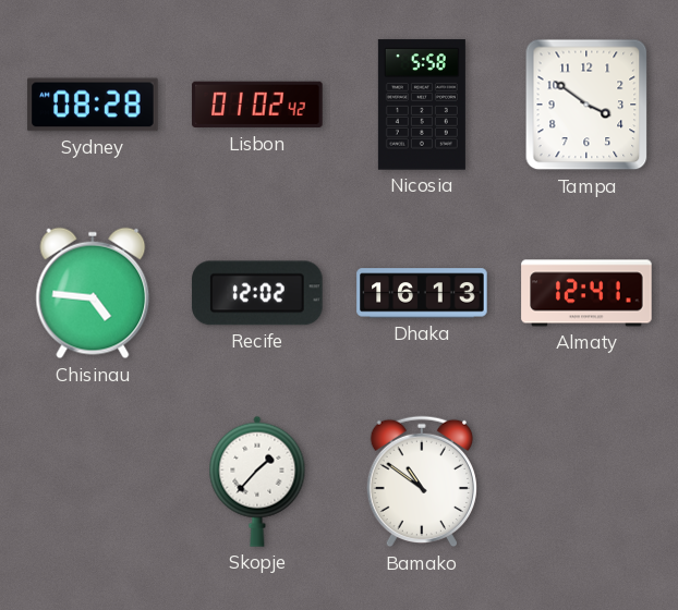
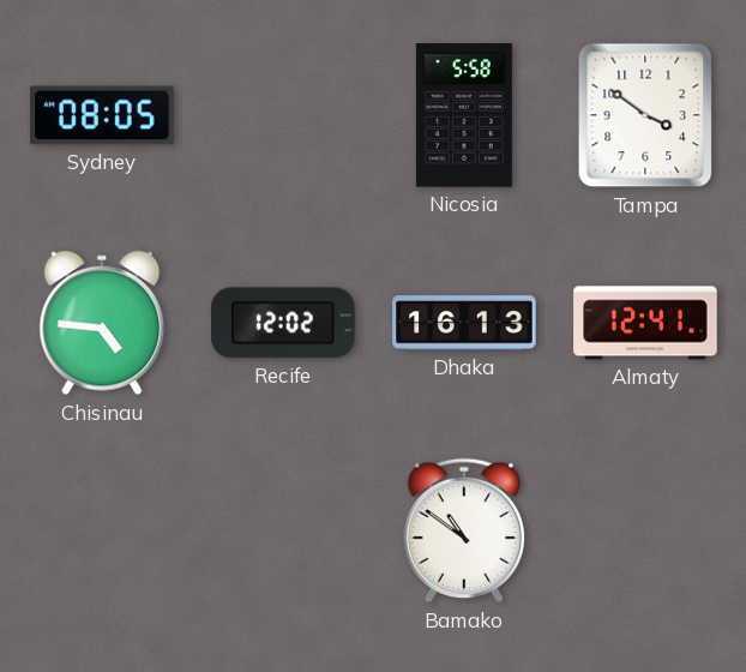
Sydney: 08:28 -> 08:05
Lisbon: 01:02 -> none
Skopje: 1:37 -> none
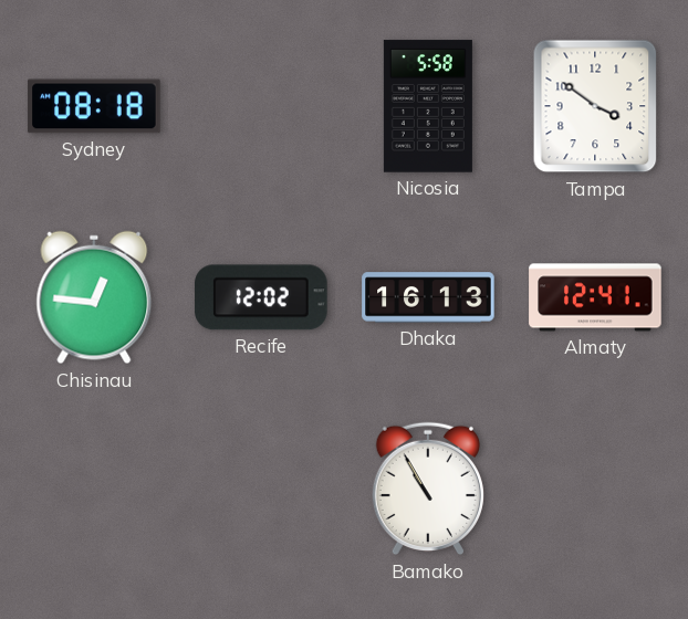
Sydney: 08:05 -> 08:18
Chisinau: 4:46 -> 12:46
Bamako: 10:51 -> 10:55
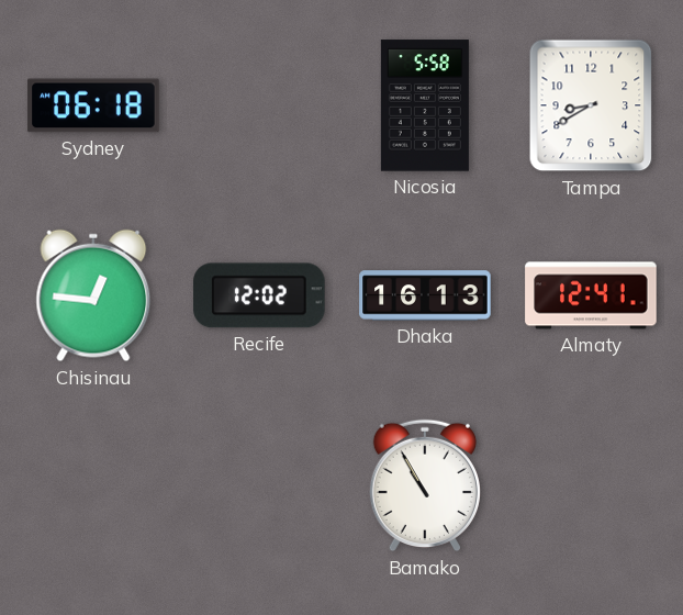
Sydney: 08:18 -> 06:18
Tampa: 3:51 -> 8:40
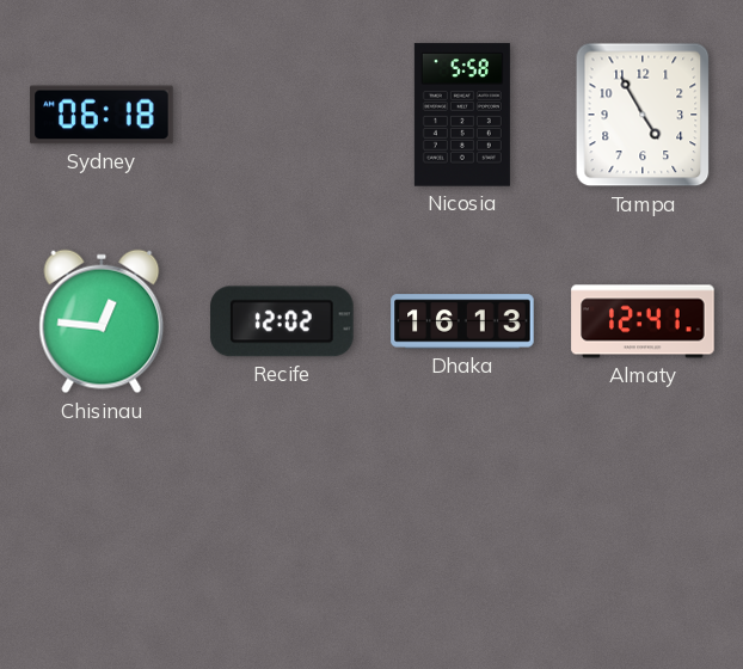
Tampa: 8:40 -> 4:55
Bamako: 10:55 -> none
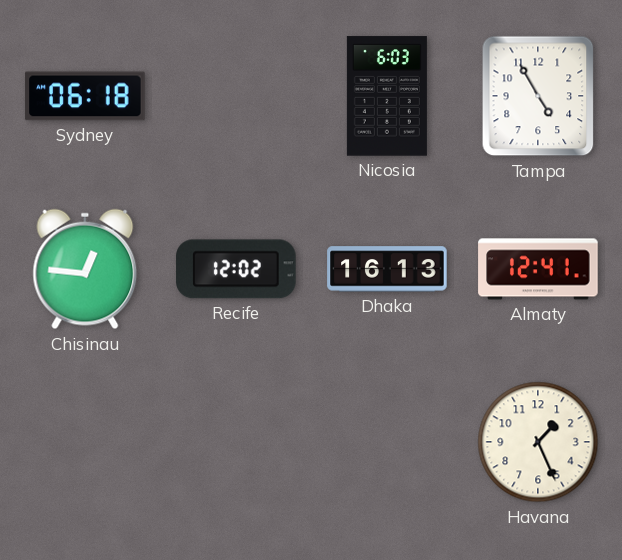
Nicosia: 5:58 -> 6:03
Havana: none -> 1:26
